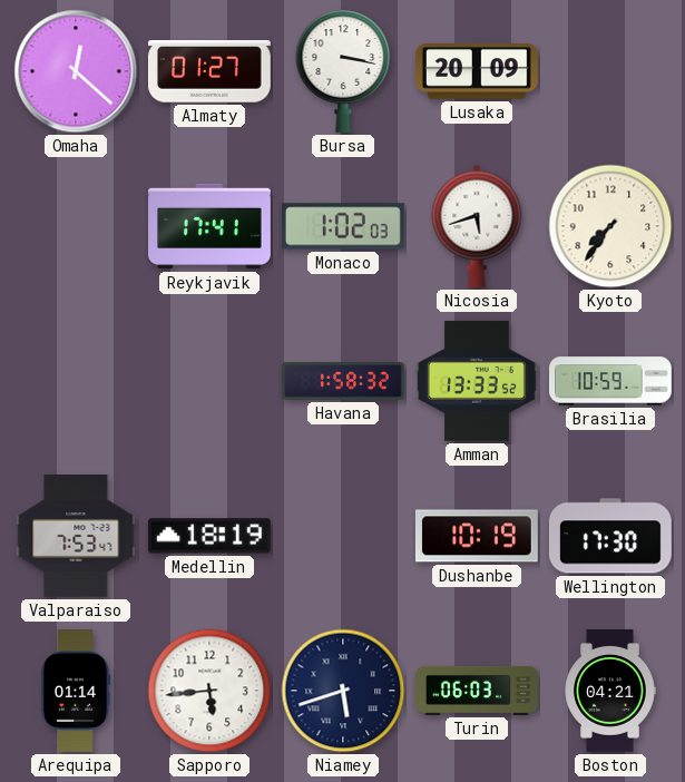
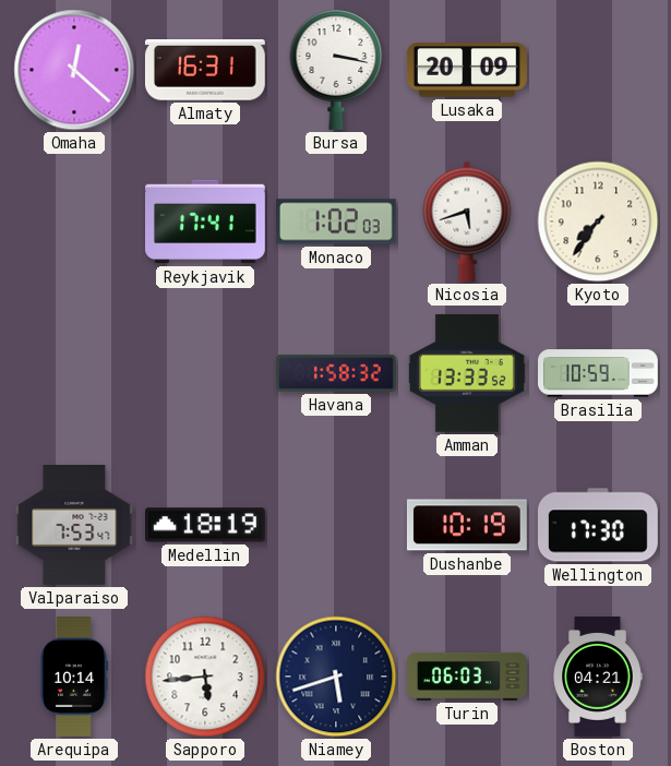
Almaty: 01:27 -> 16:31
Arequipa: 01:14 -> 10:14
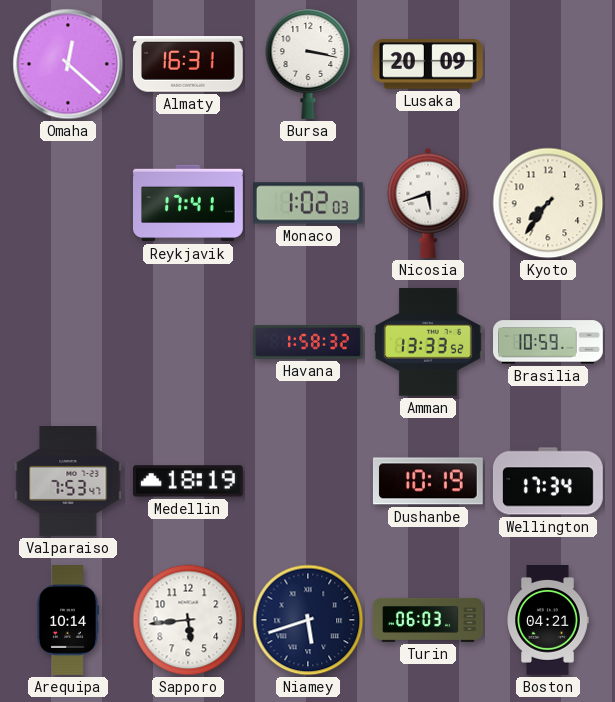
Wellington: 17:30 -> 17:34
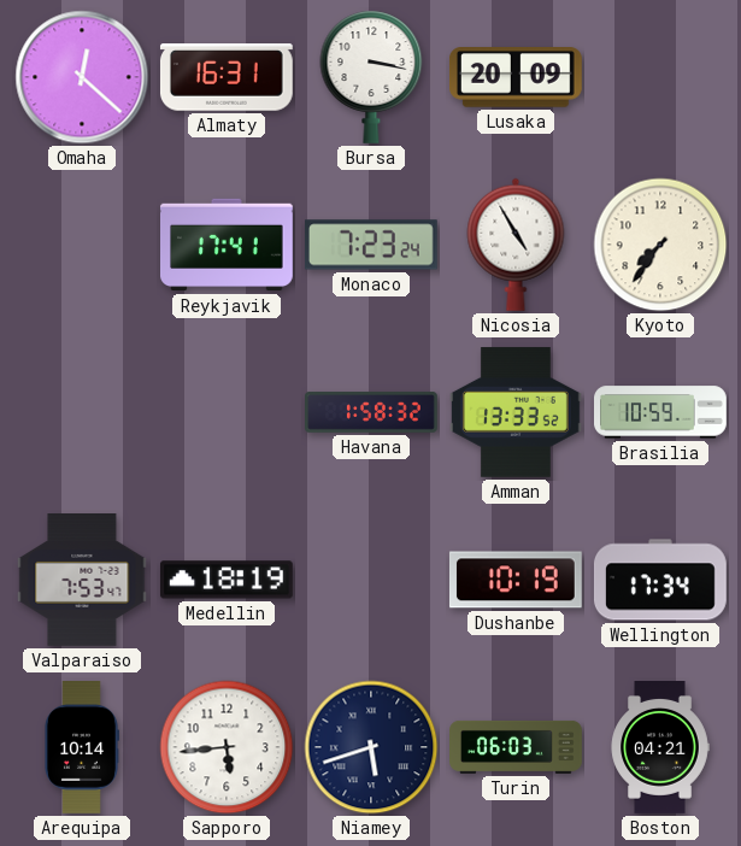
Monaco: 1:02 -> 7:23
Nicosia: 5:42 -> 4:55
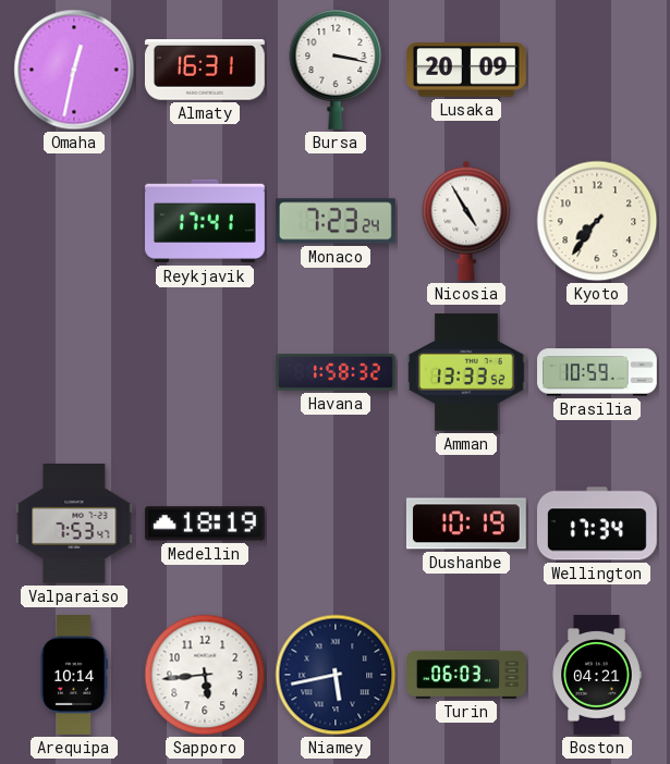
Omaha: 12:22 -> 12:32
Niamey: 5:42 -> 5:43
